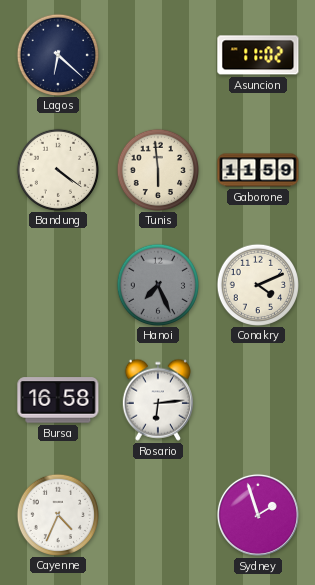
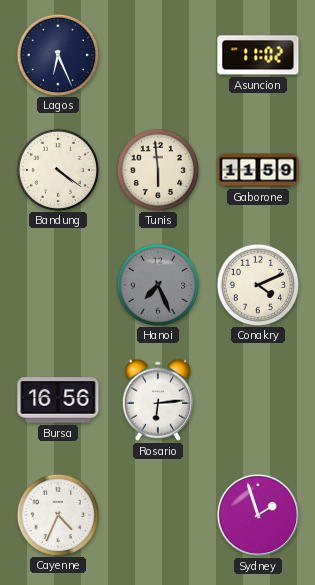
Lagos: 6:22 -> 6:26
Bursa: 16:58 -> 16:56
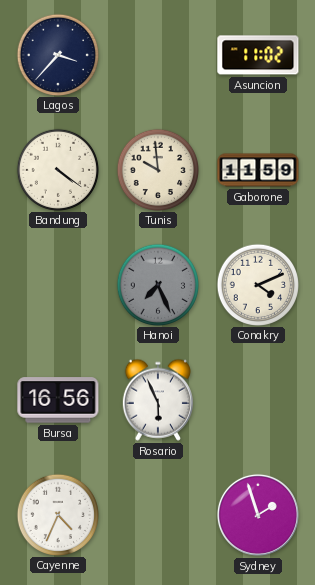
Lagos: 6:26 -> 3:37
Tunis: 5:59 -> 9:59
Rosario: 6:14 -> 5:56
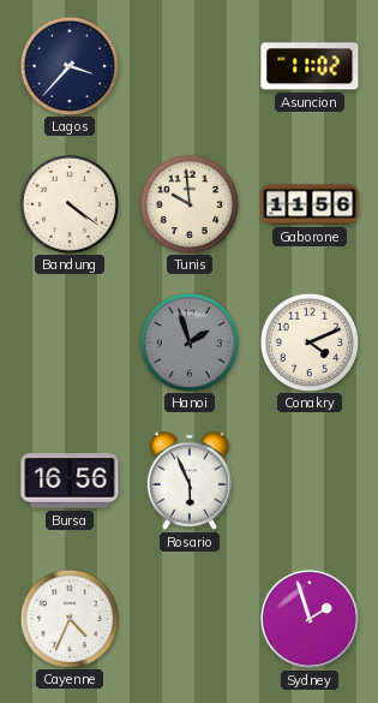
Gaborone: 11:59 -> 11:56
Hanoi: 7:26 -> 1:57
